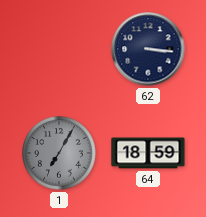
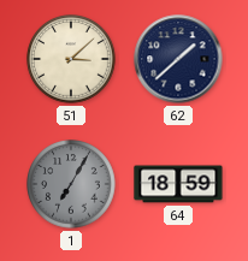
51: none -> 3:08
62: 3:16 -> 1:38
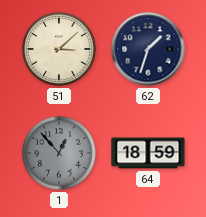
62: 1:38 -> 1:33
1: 7:05 -> 12:53
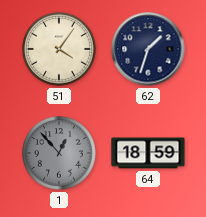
51: 3:08 -> 4:06
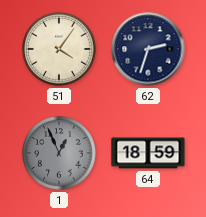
62: 1:33 -> 2:33
1: 12:53 -> 12:56
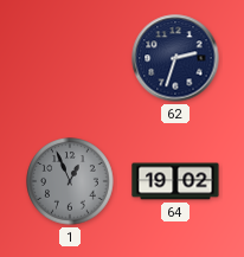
51: 4:06 -> none
64: 18:59 -> 19:02
